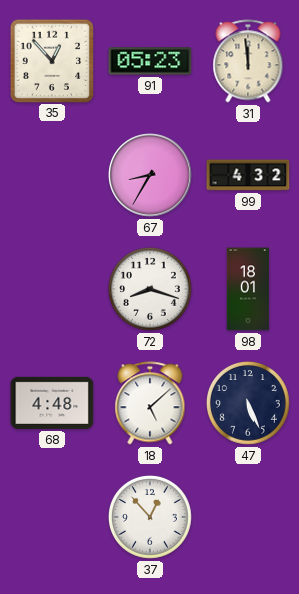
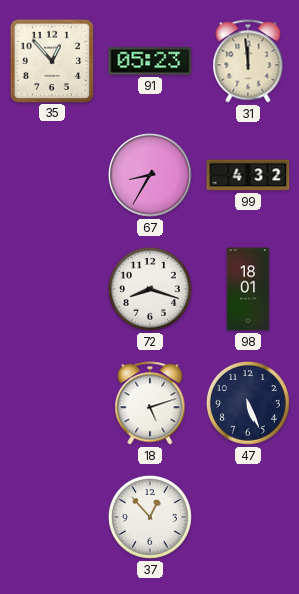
68: 4:48 -> none
18: 5:08 -> 5:12
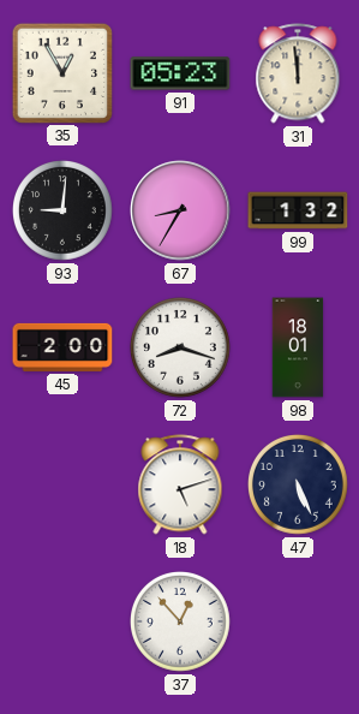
35: 12:53 -> 12:55
93: none -> 9:01
99: 4:32 -> 1:32
45: none -> 2:00
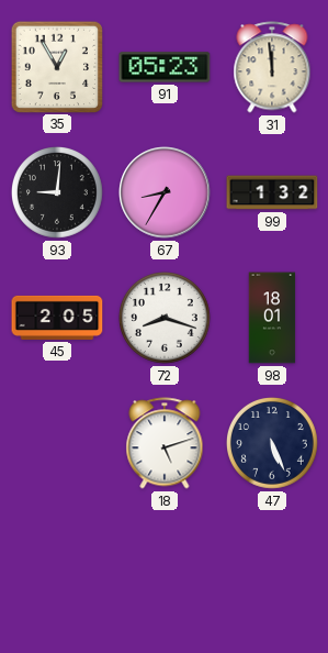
45: 2:00 -> 2:05
37: 12:53 -> none
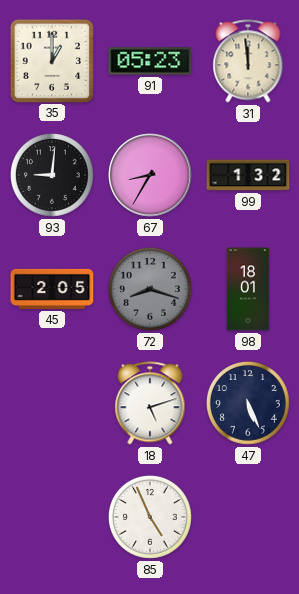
35: 12:55 -> 1:00
72 dial: white -> grey
85: none -> 4:56
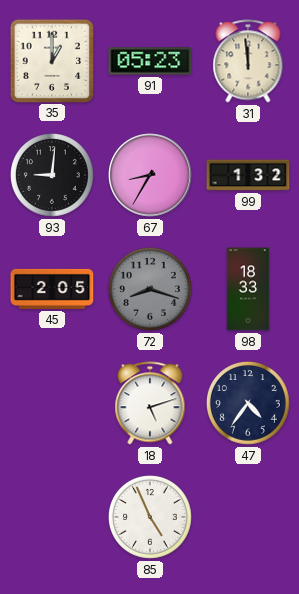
98: 18:01 -> 18:33
47: 5:26 -> 4:36
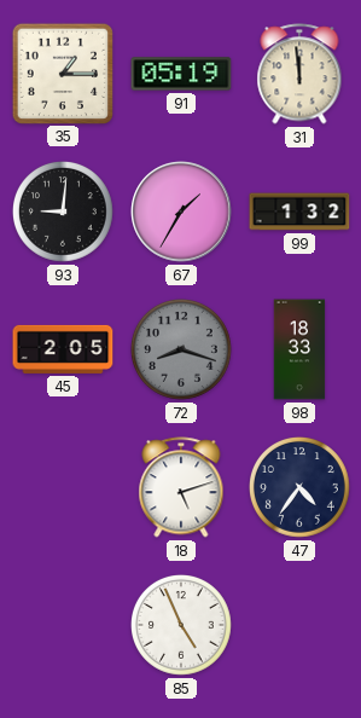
35: 1:00 -> 1:15
91: 05:23 -> 05:19
67: 8:35 -> 1:35
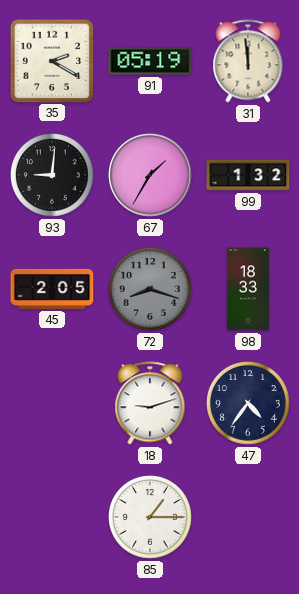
35: 1:15 -> 2:20
18: 5:12 -> 9:12
85: 4:56 -> 1:15
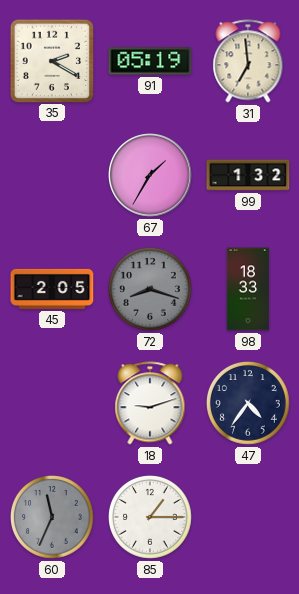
31: 11:59 -> 6:59
93: 9:01 -> none
60: none -> 11:34
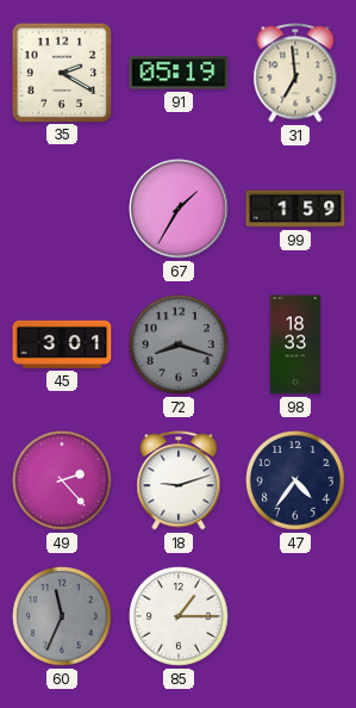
99: 1:32 -> 1:59
45: 2:05 -> 3:01
49: none -> 2:23
